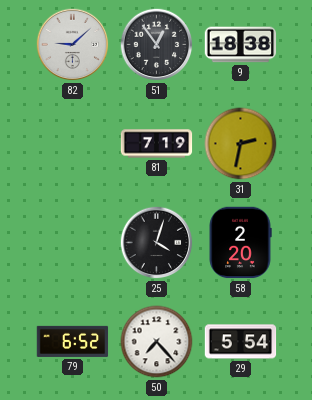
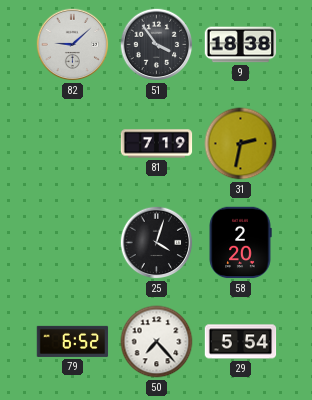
51: 12:54 -> 3:54
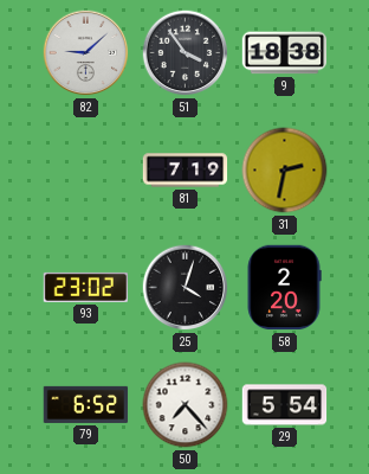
93: none -> 23:02
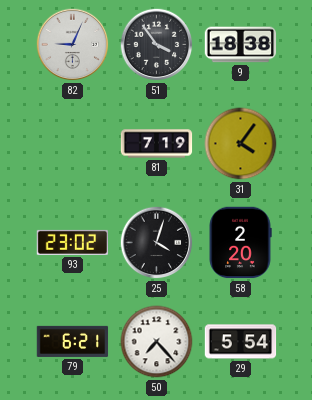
82: 9:08 -> 9:04
31: 2:32 -> 4:06
79: 6:52 -> 6:21
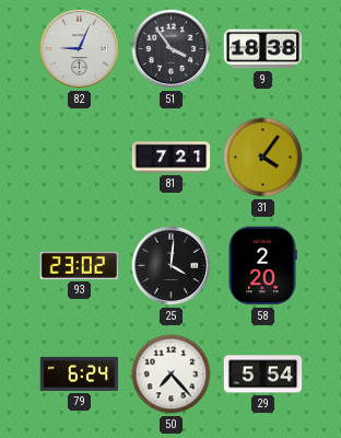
81: 7:19 -> 7:21
25: 4:03 -> 4:01
79: 6:21 -> 6:24
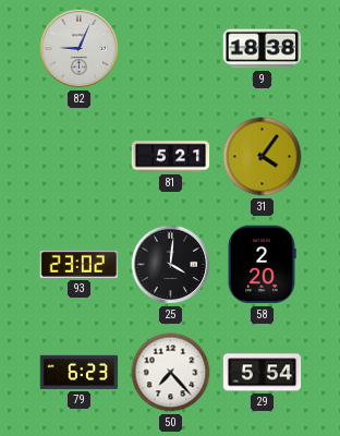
51: 3:54 -> none
81: 7:21 -> 5:21
79: 6:24 -> 6:23
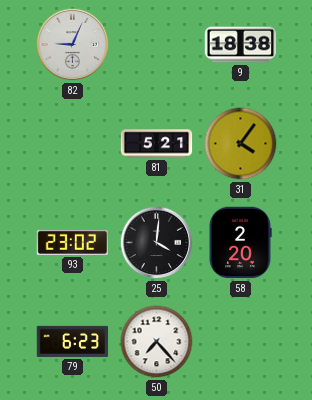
29: 5:54 -> none
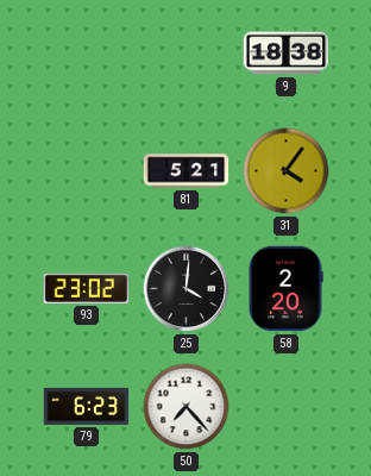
82: 9:04 -> none
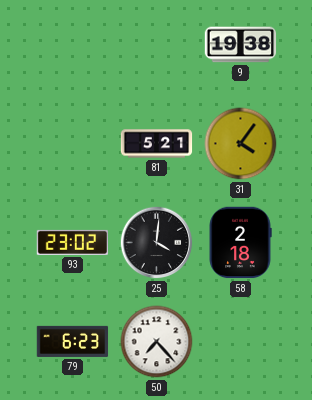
9: 18:38 -> 19:38
58: 2:20 -> 2:18
